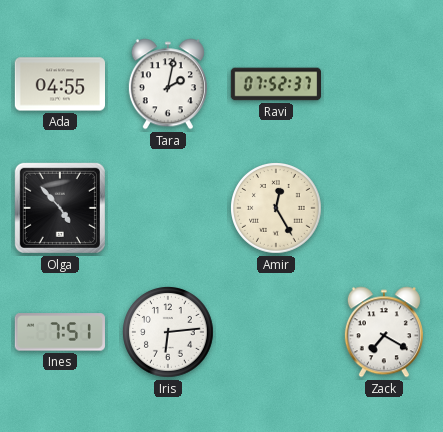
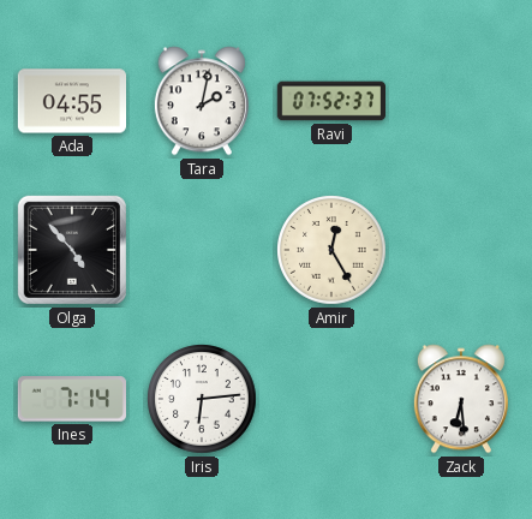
Ines: 7:51 -> 7:14
Zack: 7:20 -> 6:29
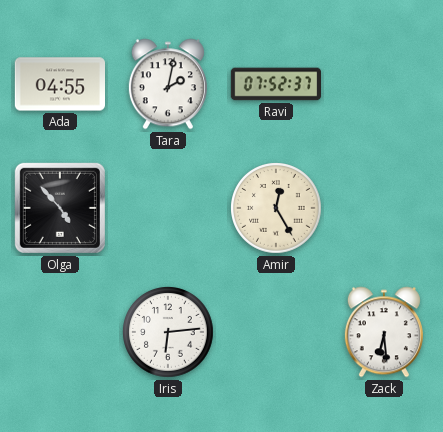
Ines: 7:14 -> none
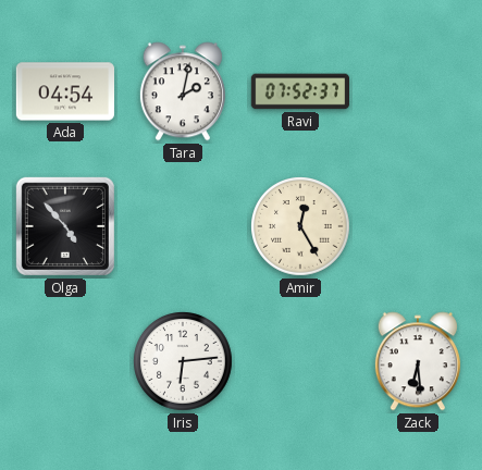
Ada: 04:55 -> 04:54
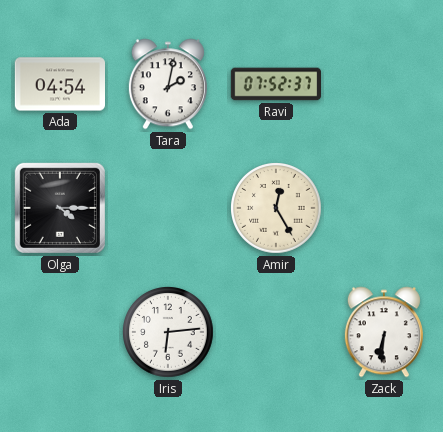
Olga: 4:53 -> 4:15
Zack: 6:29 -> 6:31
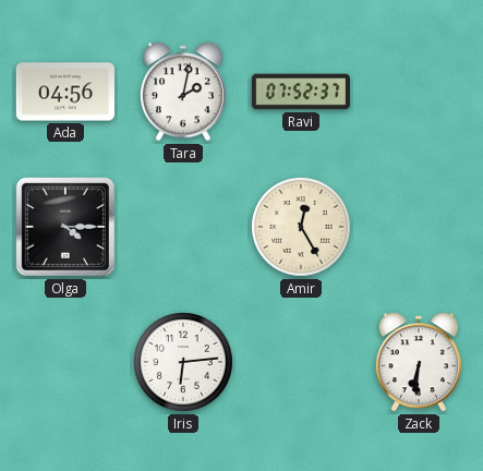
Ada: 04:54 -> 04:56
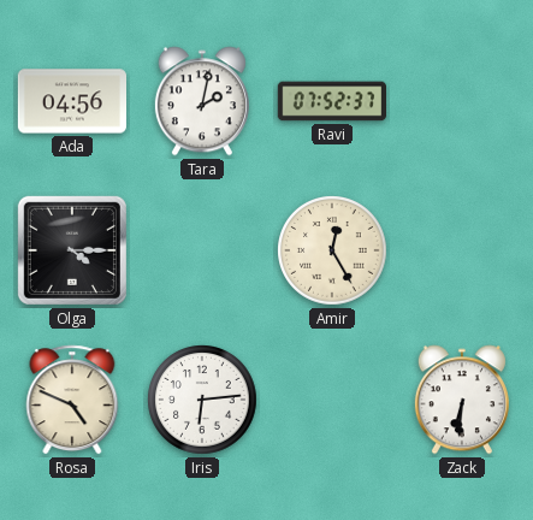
Rosa: none -> 4:49
